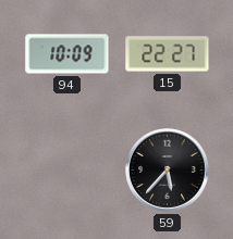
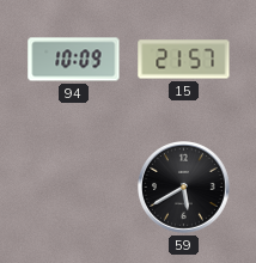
15: 22:27 -> 21:57
59: 5:37 -> 5:40
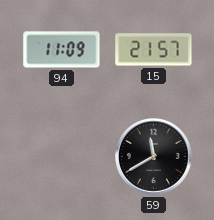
94: 10:09 -> 11:09
59: 5:40 -> 11:40
